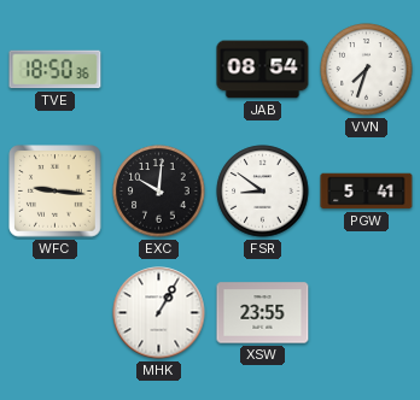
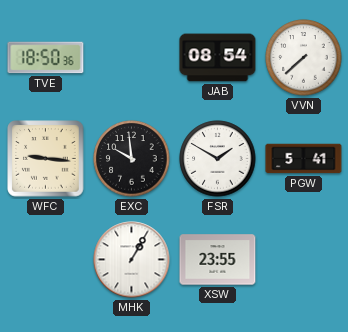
VVN: 7:33 -> 7:38
EXC: 10:01 -> 9:59
FSR: 8:51 -> 1:50
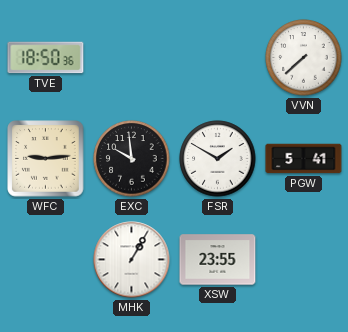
JAB: 08:54 -> none
WFC: 9:16 -> 9:14
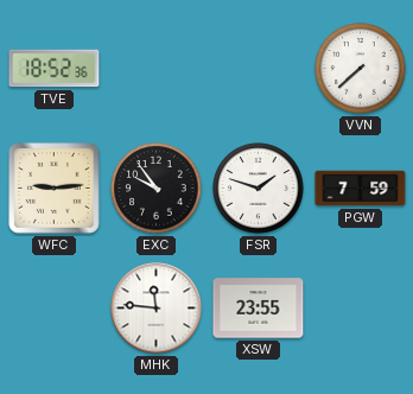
TVE: 18:50 -> 18:52
EXC: 9:59 -> 9:54
FSR: 1:50 -> 1:48
PGW: 5:41 -> 7:59
MHK: 1:05 -> 11:46
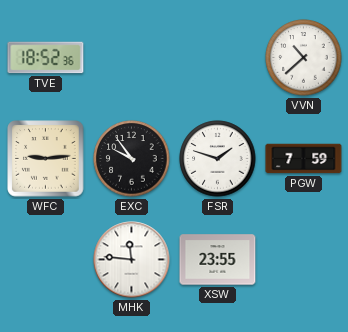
VVN: 7:38 -> 10:38
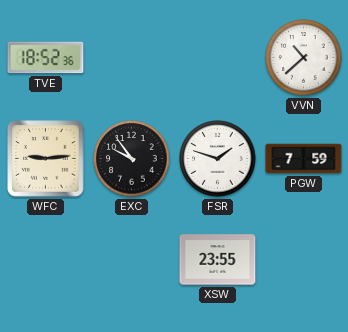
MHK: 11:46 -> none
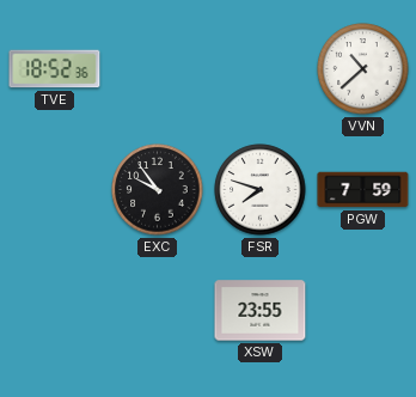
WFC: 9:14 -> none
FSR: 1:48 -> 7:48
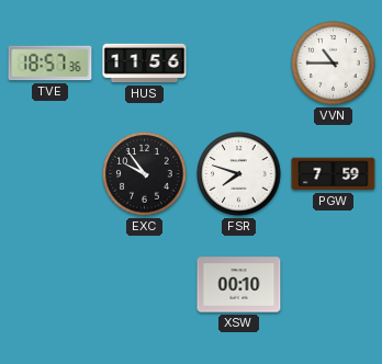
TVE: 18:52 -> 18:57
HUS: none -> 11:56
VVN: 10:38 -> 10:45
XSW: 23:55 -> 00:10
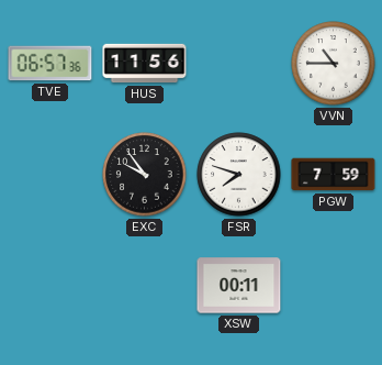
TVE: 18:57 -> 06:57
XSW: 00:10 -> 00:11
